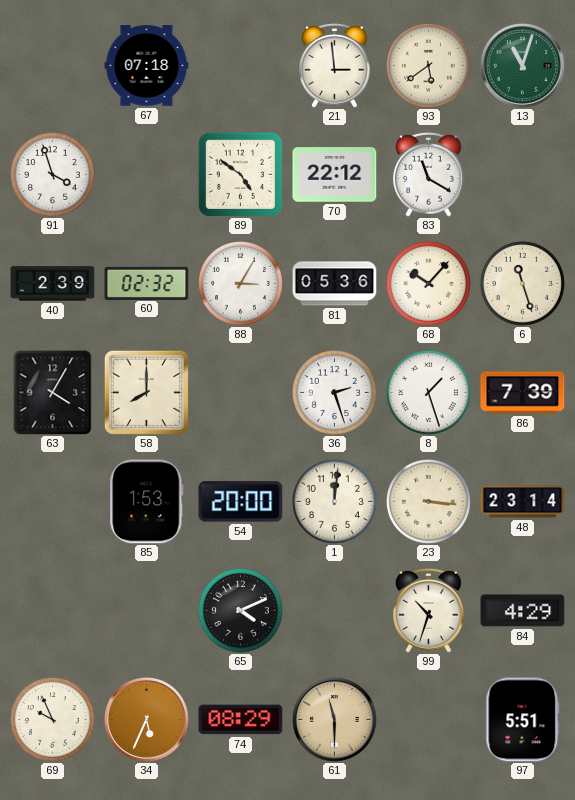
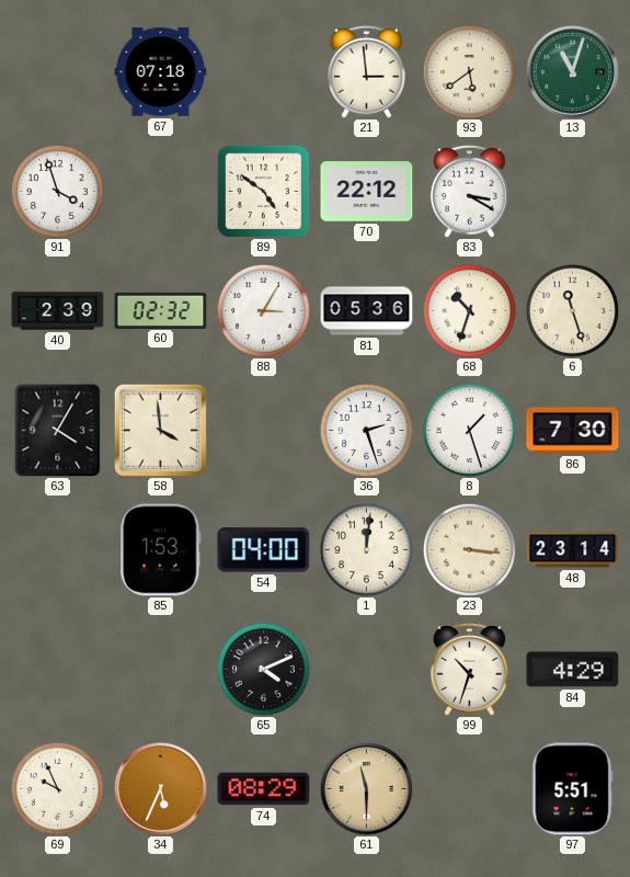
83: 11:20 -> 3:20
68: 10:07 -> 10:33
58: 8:00 -> 3:59
86: 7:39 -> 7:30
54: 20:00 -> 04:00
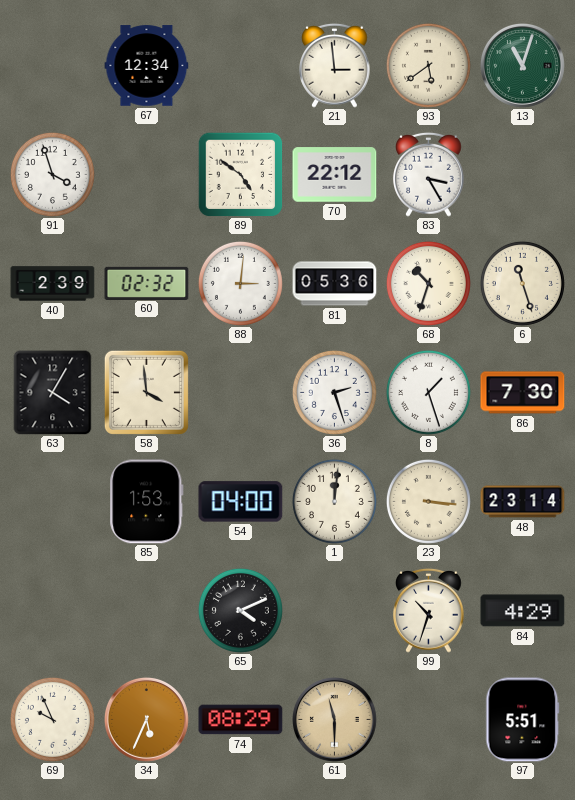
67: 07:18 -> 12:34
83: 3:20 -> 3:25
88: 3:05 -> 3:01
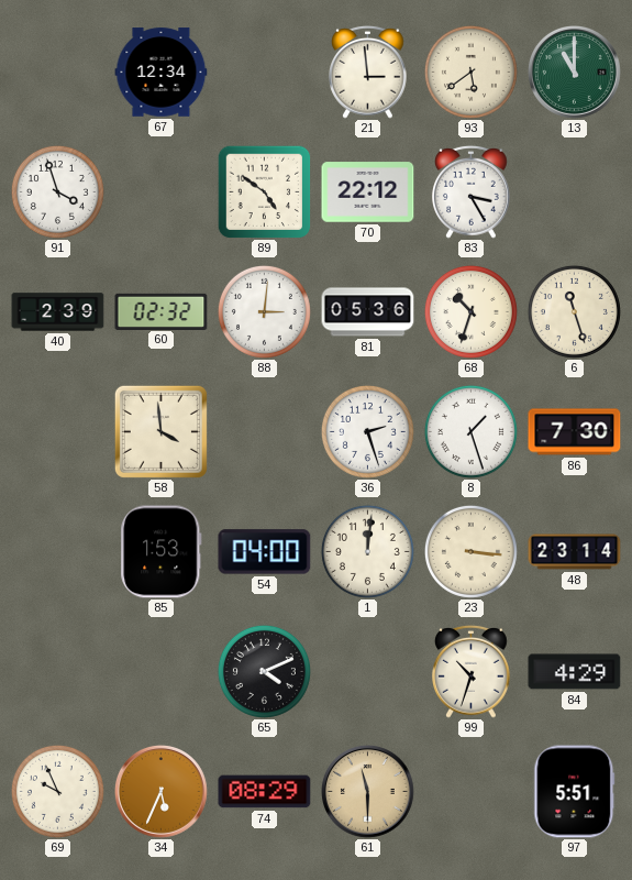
13: 11:03 -> 11:00
63: 4:05 -> none
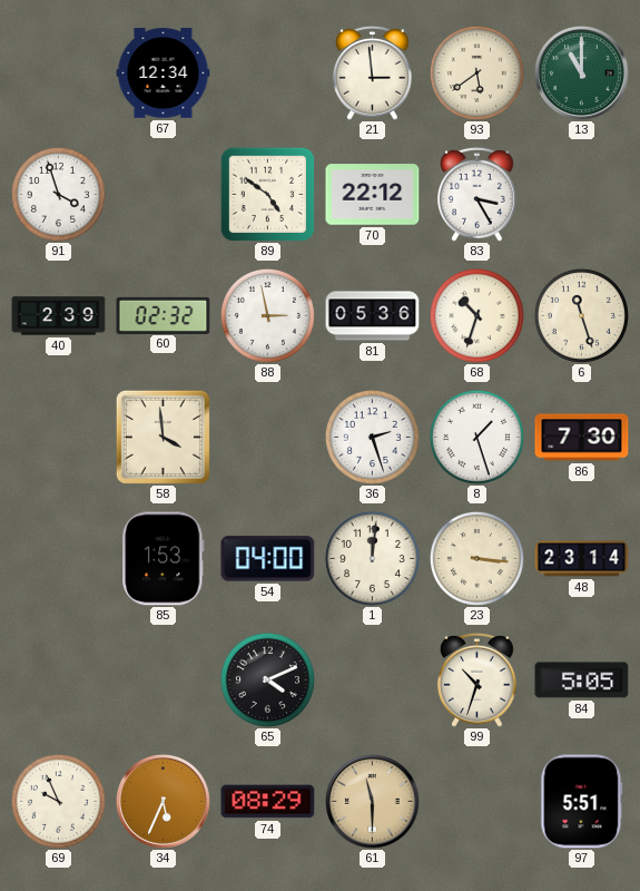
88: 3:01 -> 2:58
84: 4:29 -> 5:05
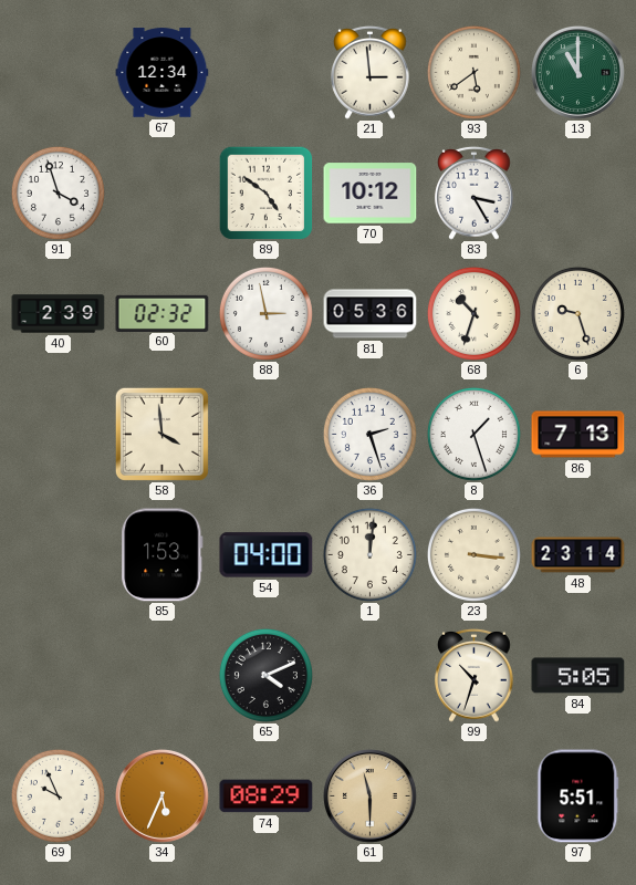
70: 22:12 -> 10:12
6: 11:27 -> 9:27
86: 7:30 -> 7:13
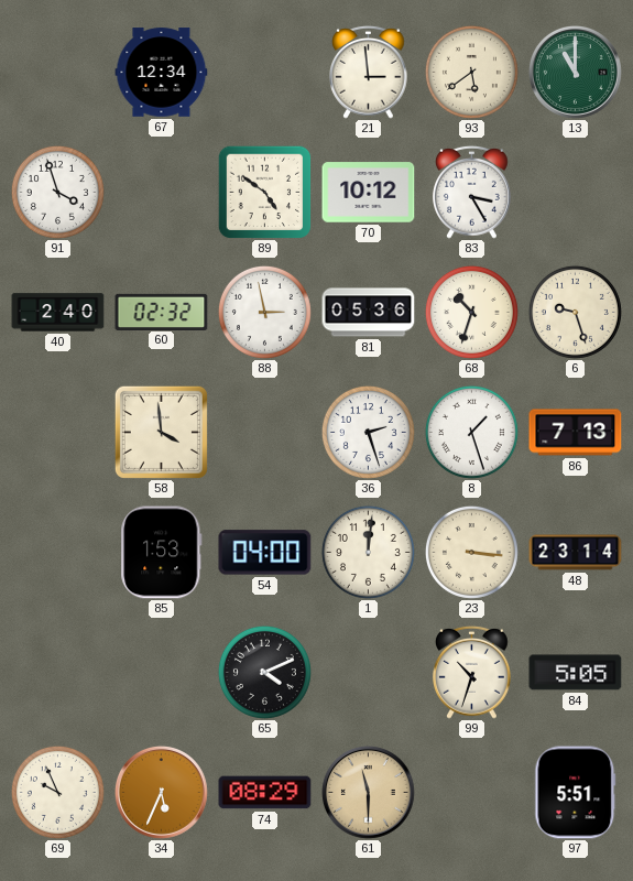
40: 2:39 -> 2:40
